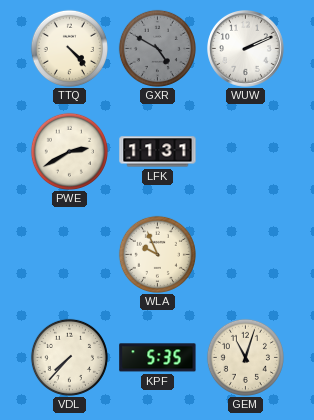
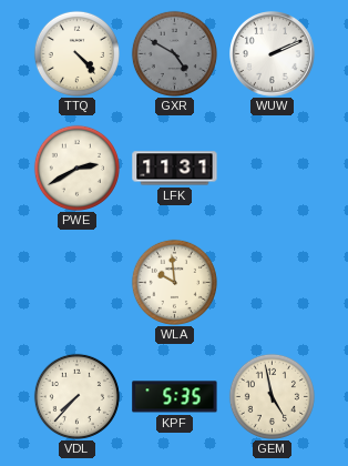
WLA: 9:56 -> 9:59
GEM: 11:03 -> 4:58
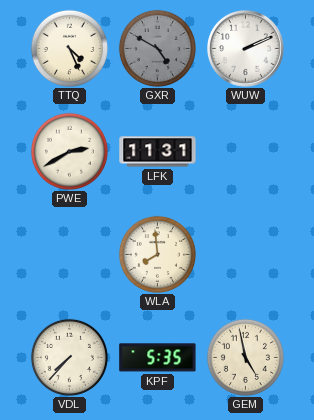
TTQ: 4:23 -> 4:26
WLA: 9:59 -> 7:59
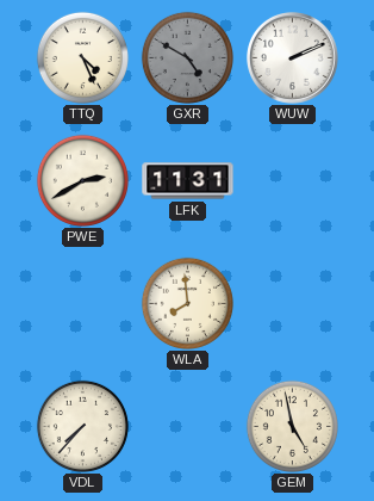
KPF: 5:35 -> none
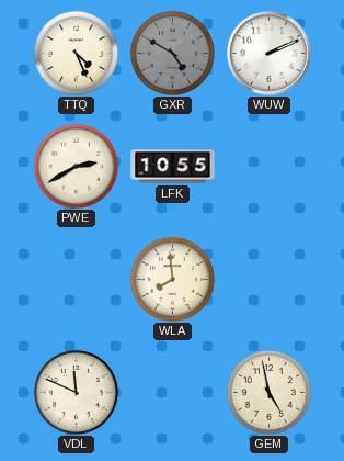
LFK: 11:31 -> 10:55
VDL: 7:37 -> 11:49
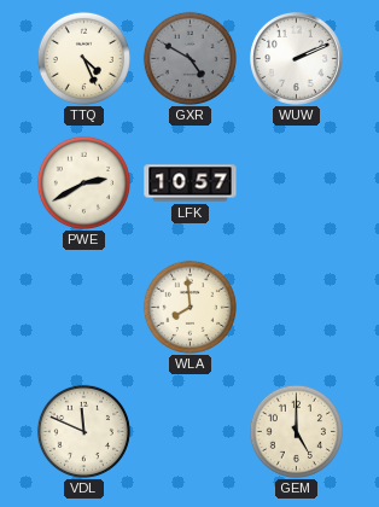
LFK: 10:55 -> 10:57
GEM: 4:58 -> 5:00
